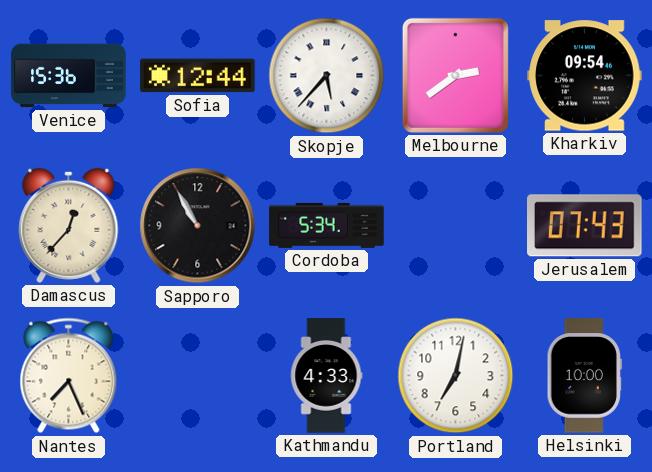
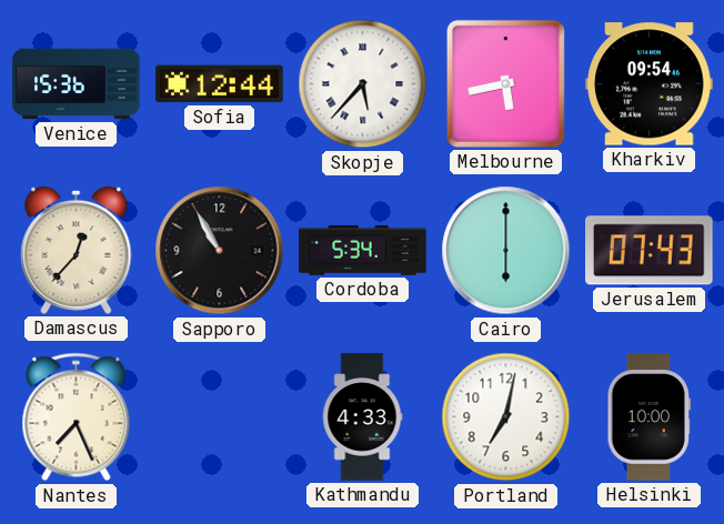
Melbourne: 2:39 -> 5:43
Cairo: none -> 6:00
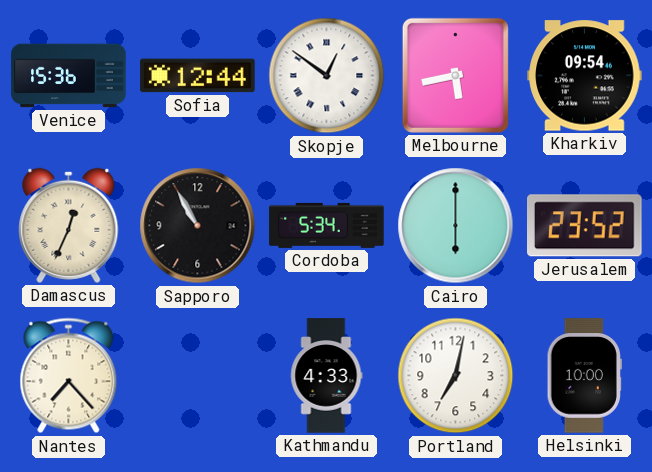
Skopje: 5:37 -> 12:51
Damascus: 12:37 -> 12:34
Jerusalem: 07:43 -> 23:52
Nantes: 7:26 -> 7:23
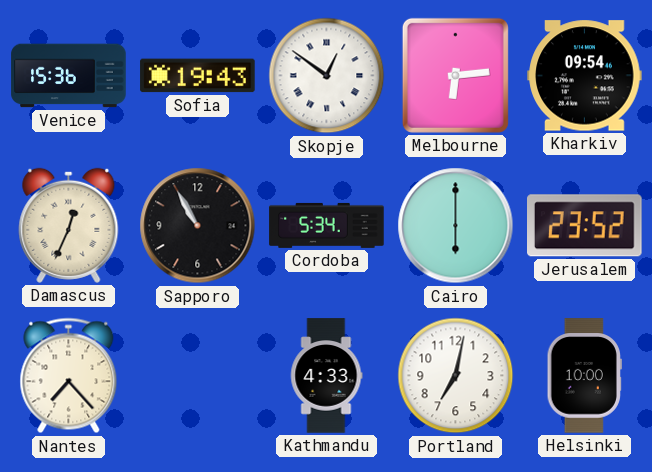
Sofia: 12:44 -> 19:43
Melbourne: 5:43 -> 6:14
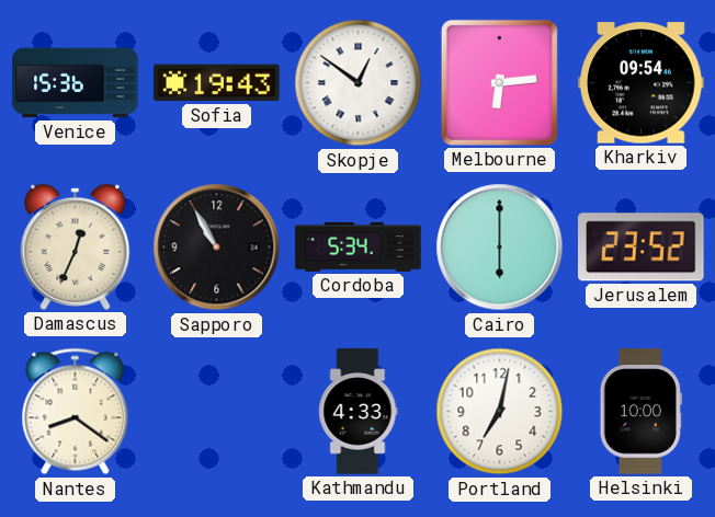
Nantes: 7:23 -> 8:21
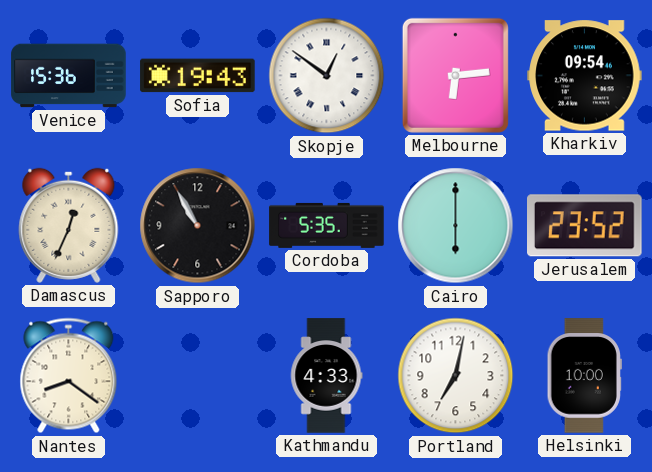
Cordoba: 5:34 -> 5:35
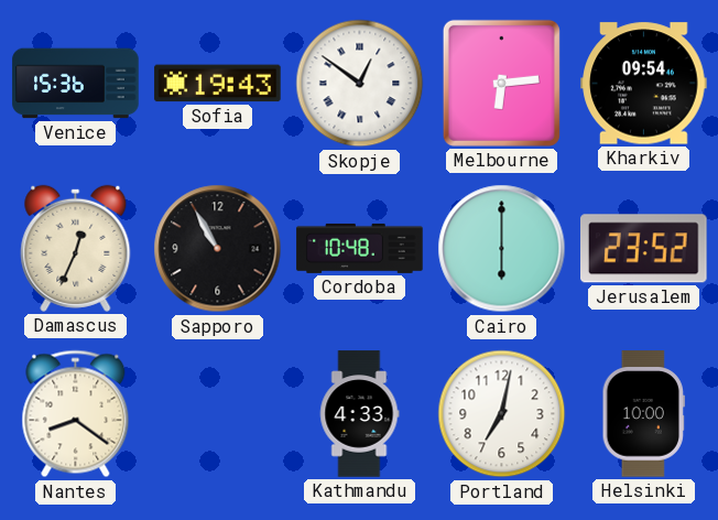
Cordoba: 5:35 -> 10:48
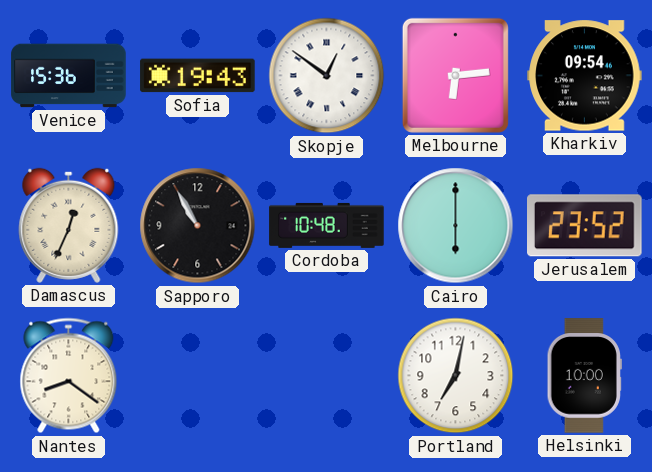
Kathmandu: 4:33 -> none
